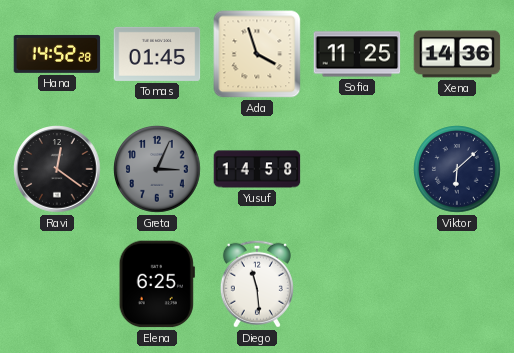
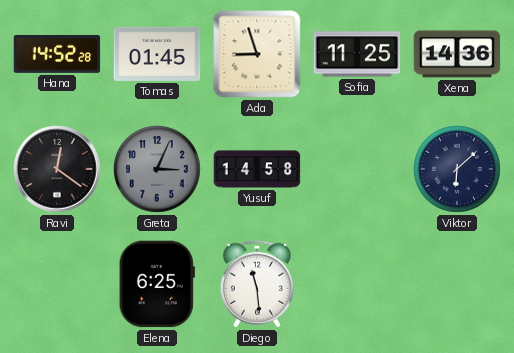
Ada: 3:57 -> 8:57
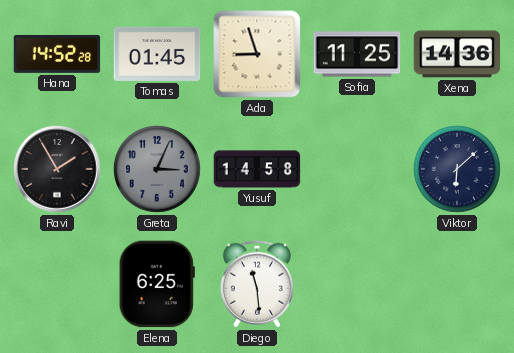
Ravi: 12:21 -> 1:55
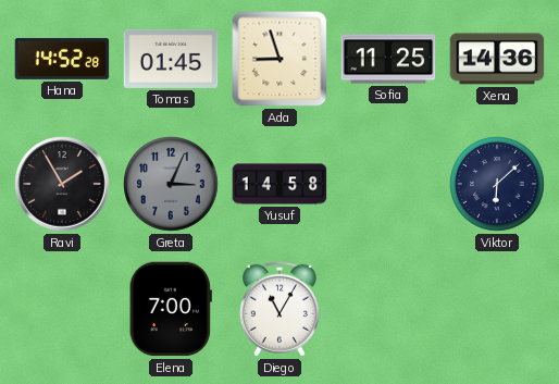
Elena: 6:25 -> 7:00
Diego: 11:29 -> 11:05
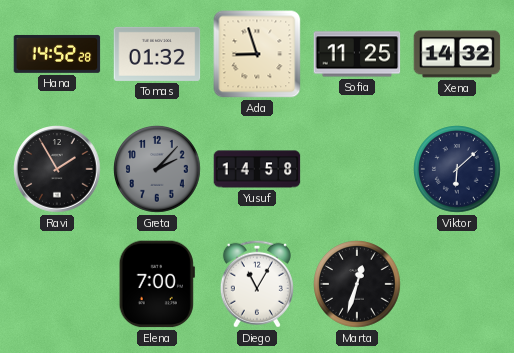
Tomas: 01:45 -> 01:32
Xena: 14:36 -> 14:32
Greta: 3:04 -> 2:07
Marta: none -> 12:33
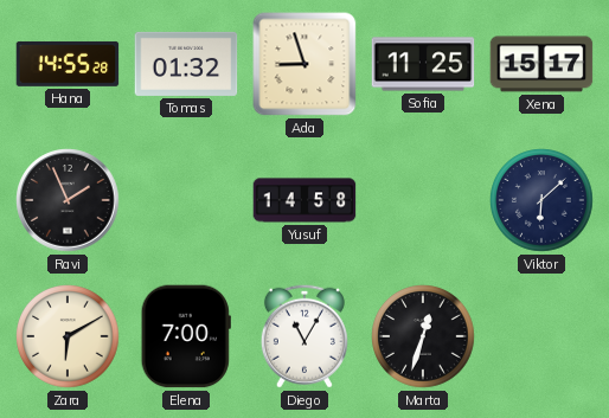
Hana: 14:52 -> 14:55
Xena: 14:32 -> 15:17
Ravi: 1:55 -> 1:56
Greta: 2:07 -> none
Zara: none -> 6:10
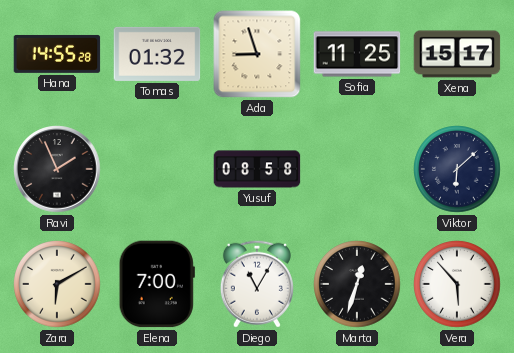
Yusuf: 14:58 -> 08:58
Vera: none -> 5:53
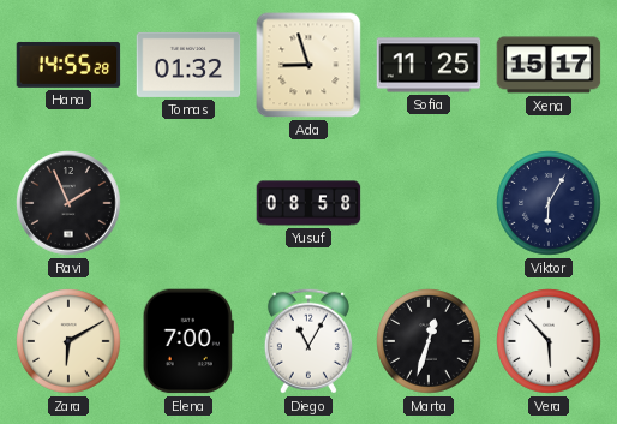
Viktor: 6:08 -> 6:05
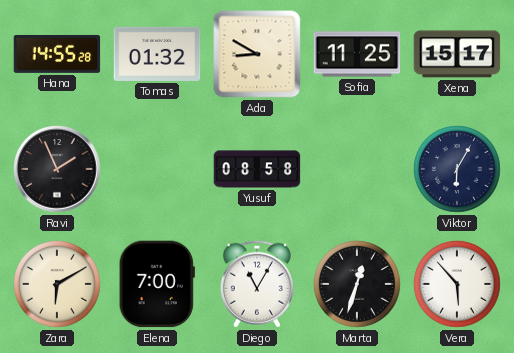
Ada: 8:57 -> 8:50
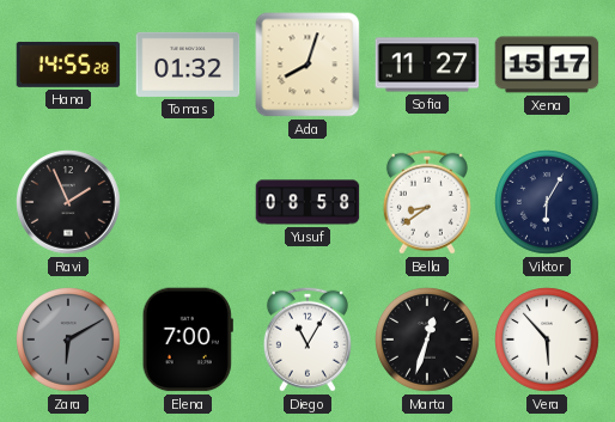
Ada: 8:50 -> 8:03
Sofia: 11:25 -> 11:27
Bella: none -> 8:39
Zara dial: cream -> grey
